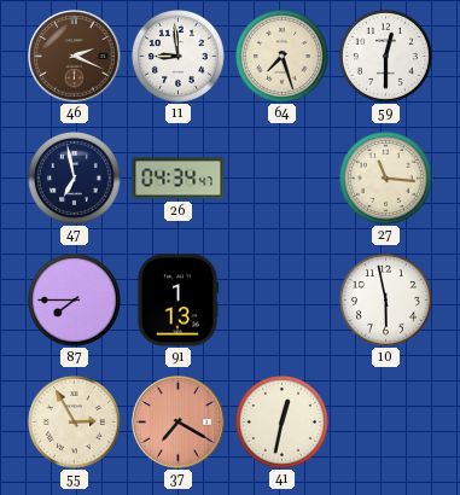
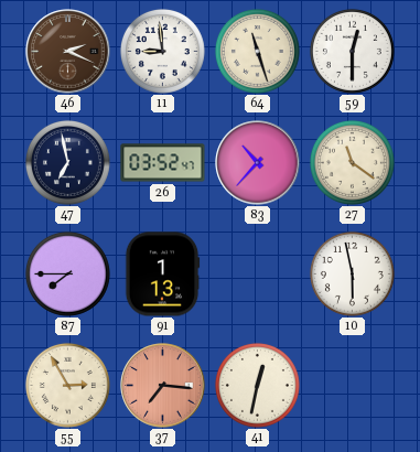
64: 7:27 -> 11:27
26: 04:34 -> 03:52
83: none -> 10:37
27: 11:16 -> 11:21
37: 7:20 -> 7:16
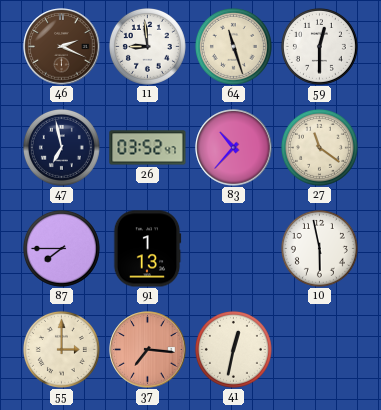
55: 2:55 -> 3:00
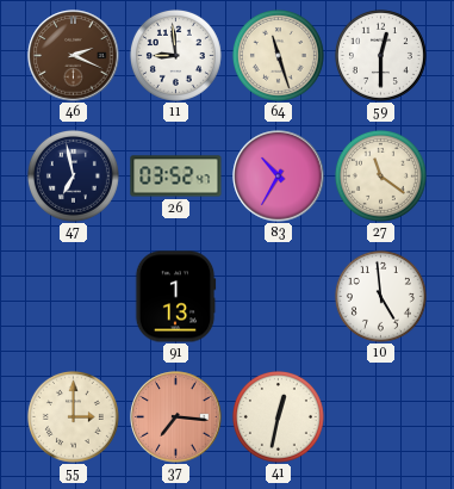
83: 10:37 -> 10:35
87: 7:45 -> none
10: 5:58 -> 4:59
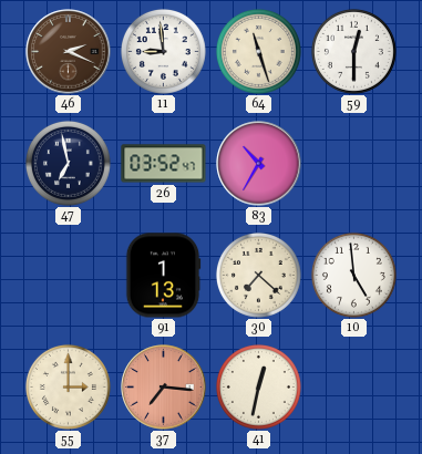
27: 11:21 -> none
30: none -> 7:22
